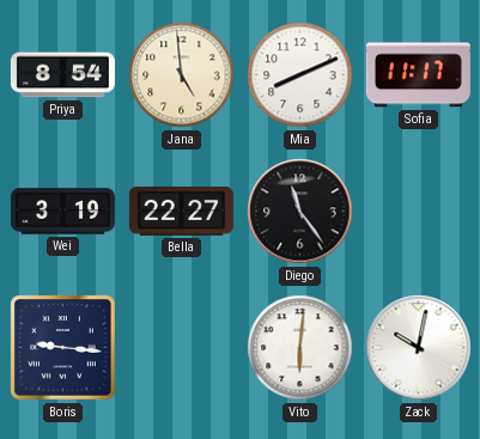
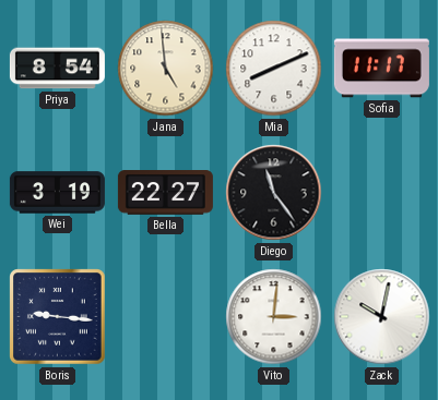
Vito: 6:01 -> 3:01
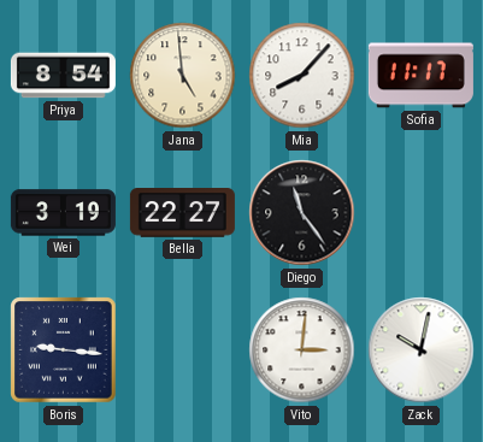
Mia: 8:11 -> 8:07
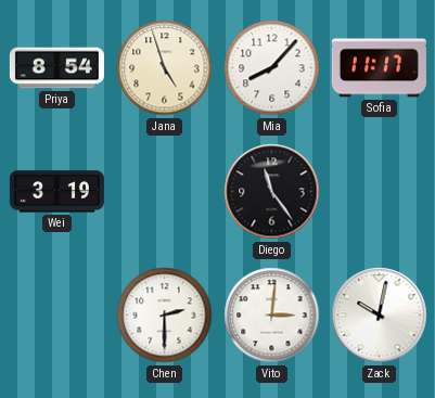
Jana: 4:59 -> 4:57
Bella: 22:27 -> none
Boris: 9:16 -> none
Chen: none -> 2:30
